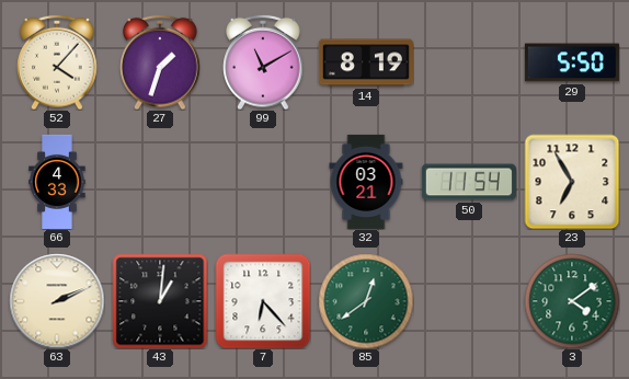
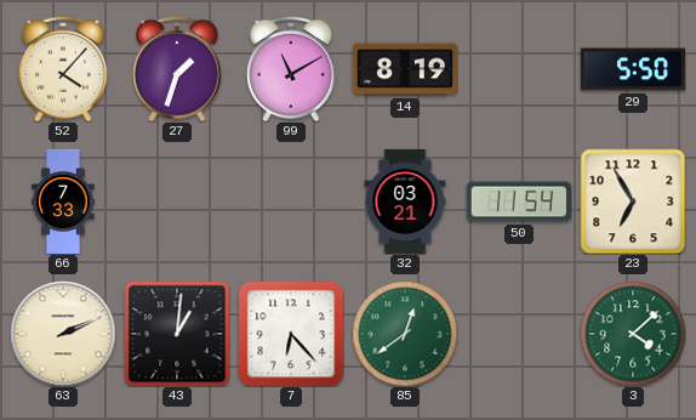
66: 4:33 -> 7:33
3: 4:09 -> 4:08
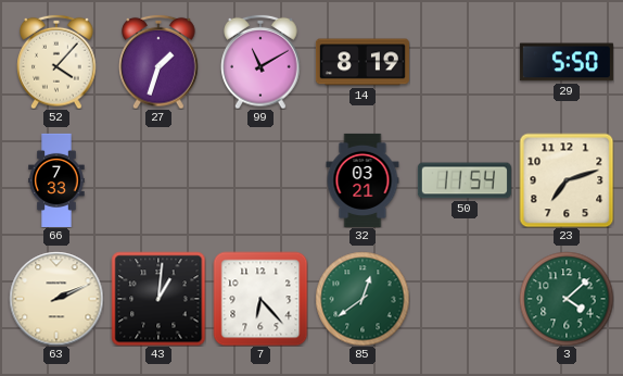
23: 6:55 -> 7:12
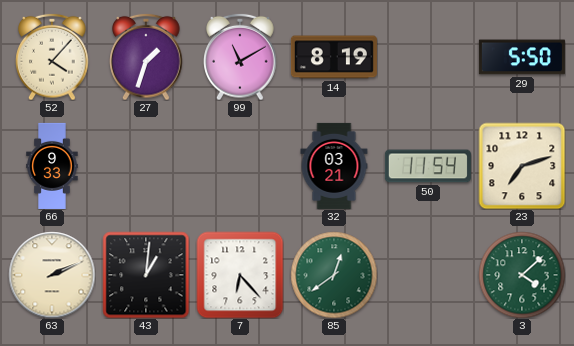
66: 7:33 -> 9:33
